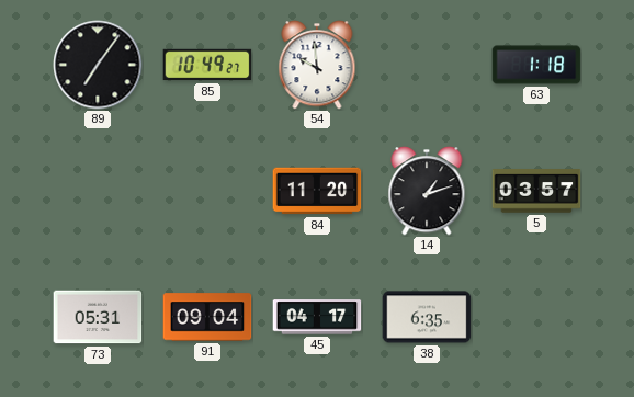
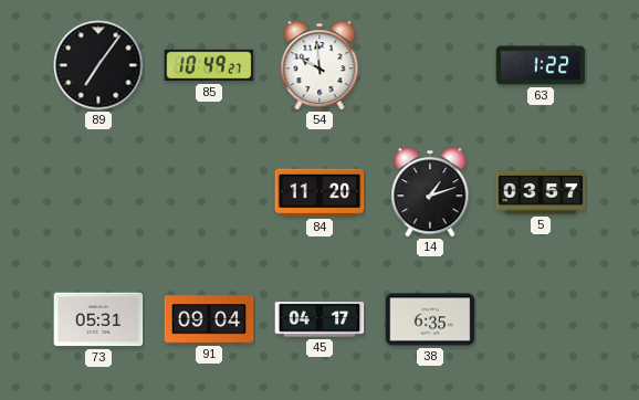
63: 1:18 -> 1:22
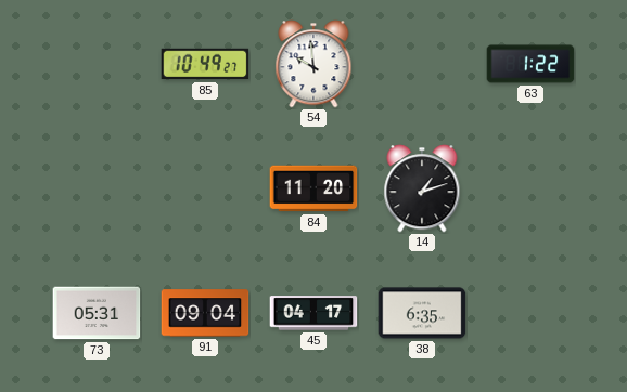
89: 7:06 -> none
5: 03:57 -> none
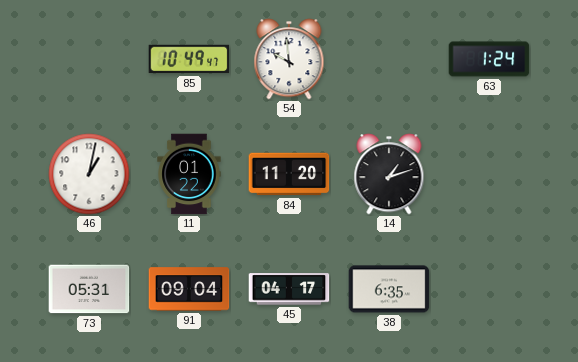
85: 10:49:27 -> 10:49:47
63: 1:22 -> 1:24
46: none -> 1:02
11: none -> 01:22
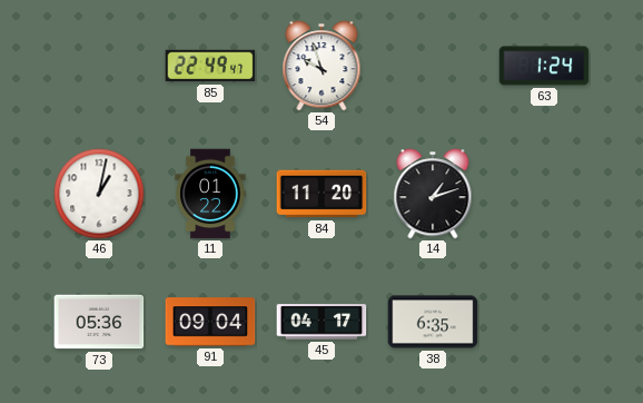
85: 10:49 -> 22:49
54: 9:59 -> 9:57
73: 05:31 -> 05:36
